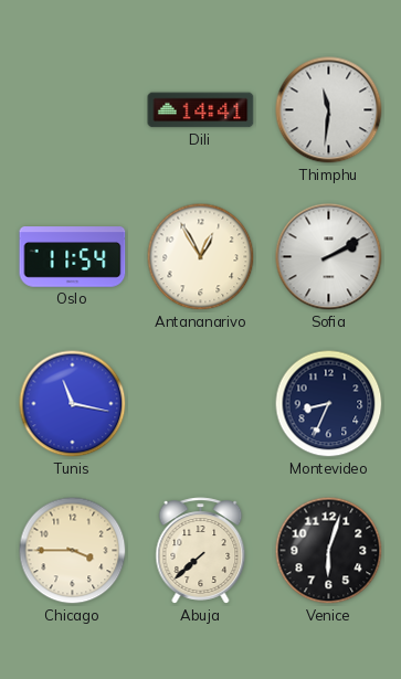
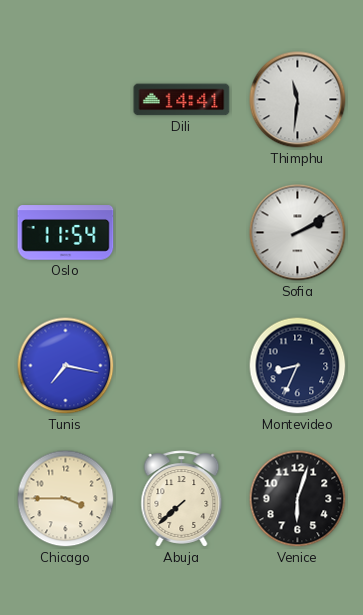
Antananarivo: 12:55 -> none
Tunis: 11:17 -> 7:17
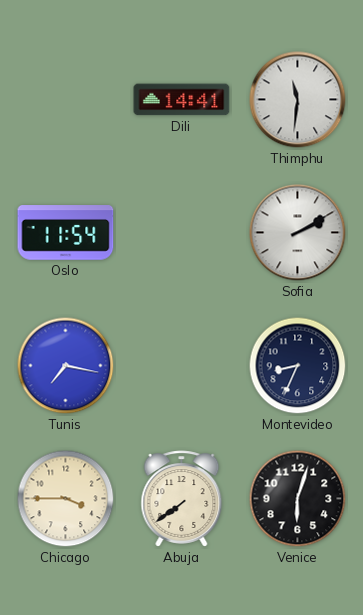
Abuja: 7:38 -> 7:39
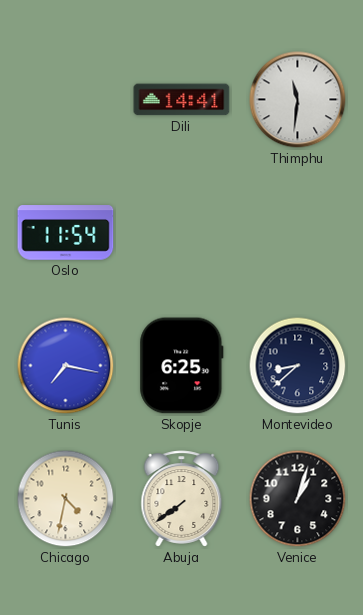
Sofia: 2:10 -> none
Skopje: none -> 6:25
Montevideo: 8:34 -> 8:38
Chicago: 3:45 -> 4:32
Venice: 6:03 -> 1:03
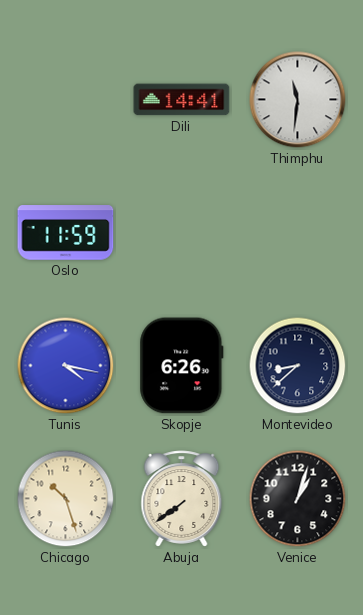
Oslo: 11:54 -> 11:59
Tunis: 7:17 -> 4:17
Skopje: 6:25 -> 6:26
Chicago: 4:32 -> 10:27
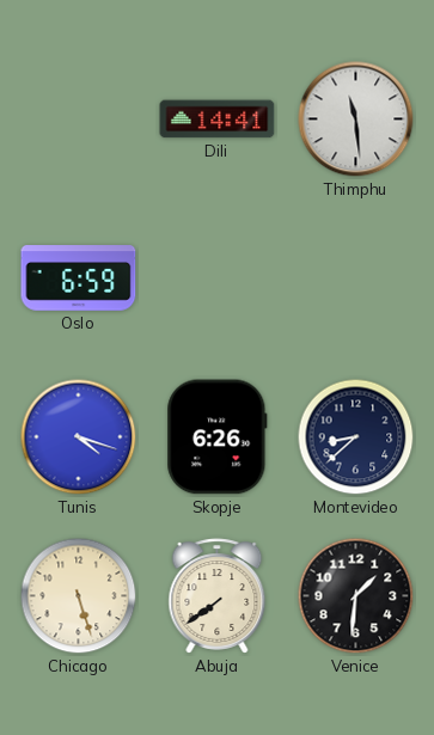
Thimphu: 11:31 -> 11:29
Oslo: 11:59 -> 6:59
Tunis: 4:17 -> 4:18
Chicago: 10:27 -> 5:27
Venice: 1:03 -> 1:31
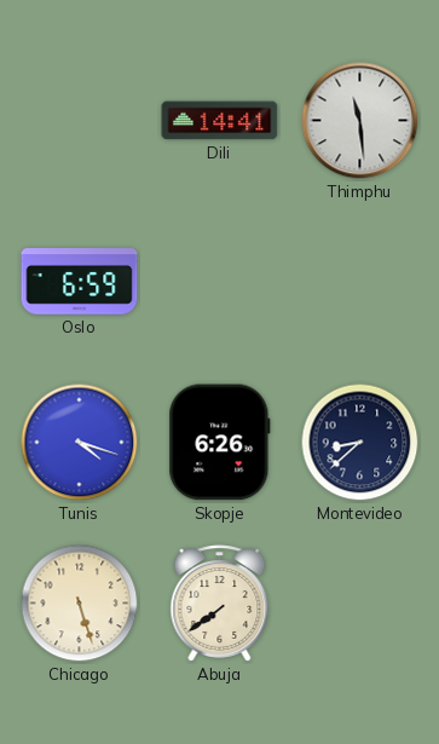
Venice: 1:31 -> none
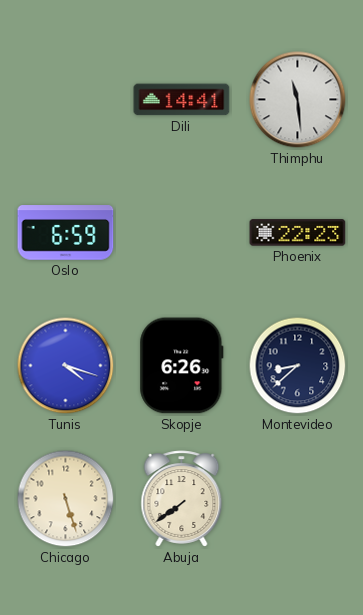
Phoenix: none -> 22:23
